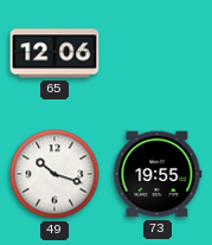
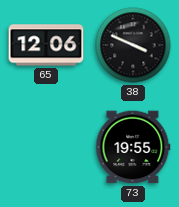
38: none -> 3:49
49: 10:18 -> none
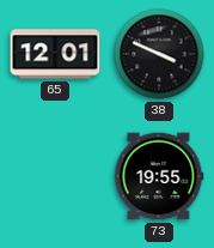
65: 12:06 -> 12:01
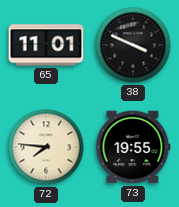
65: 12:01 -> 11:01
72: none -> 7:46
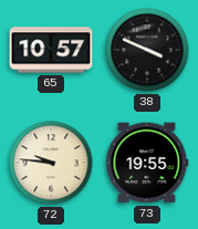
65: 11:01 -> 10:57
72: 7:46 -> 9:46
